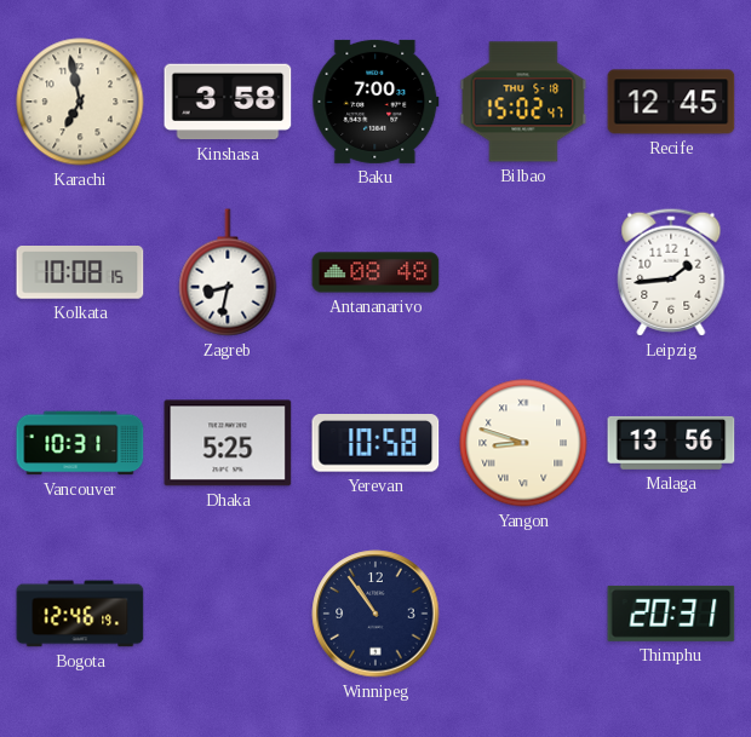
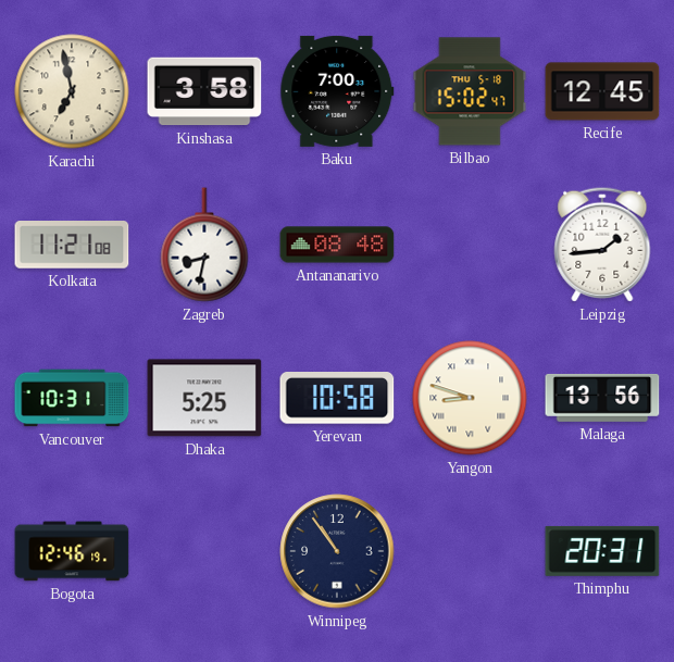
Kolkata: 10:08 -> 11:21
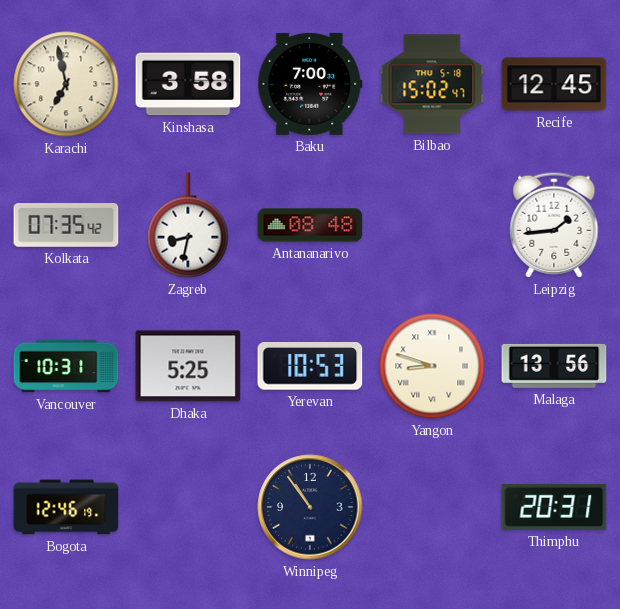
Kolkata: 11:21 -> 07:35
Yerevan: 10:58 -> 10:53
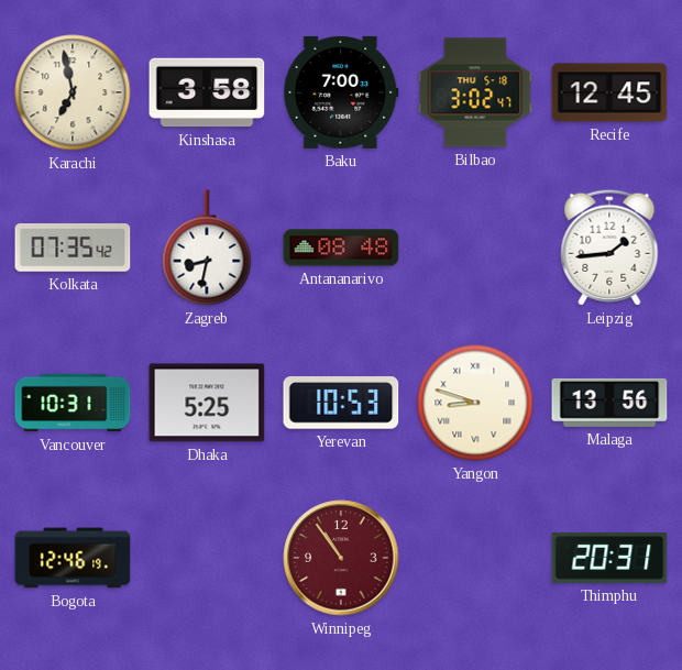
Bilbao: 15:02 -> 3:02
Winnipeg dial: navy -> burgundy
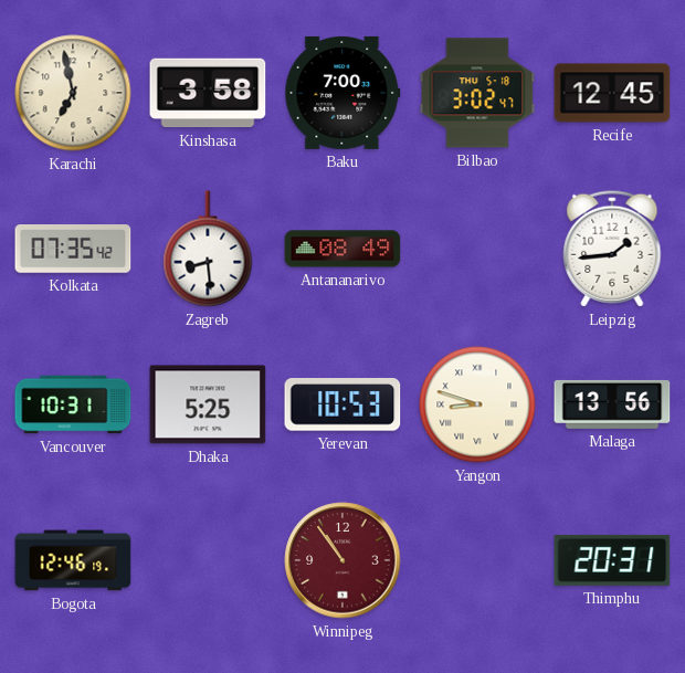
Zagreb: 8:32 -> 8:29
Antananarivo: 08:48 -> 08:49
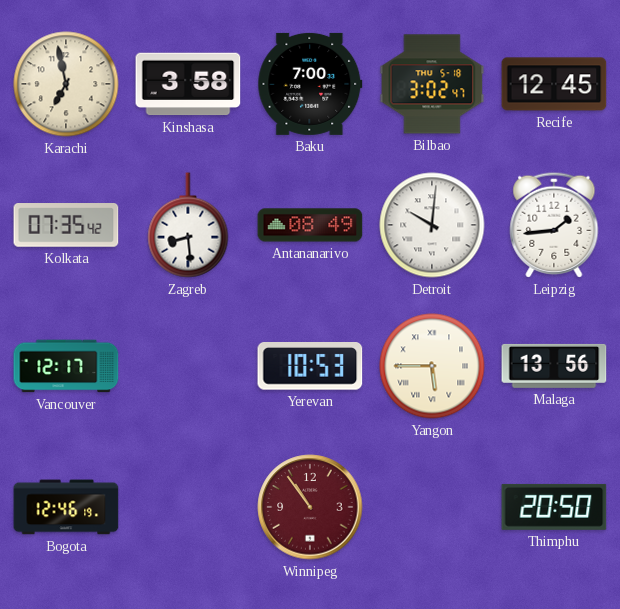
Detroit: none -> 10:01
Vancouver: 10:31 -> 12:17
Dhaka: 5:25 -> none
Yangon: 8:48 -> 5:45
Thimphu: 20:31 -> 20:50
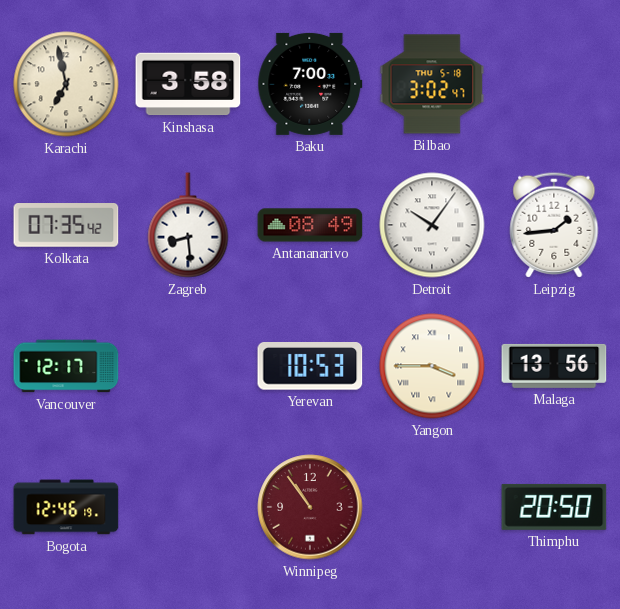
Recife: 12:45 -> none
Detroit: 10:01 -> 10:06
Yangon: 5:45 -> 3:45
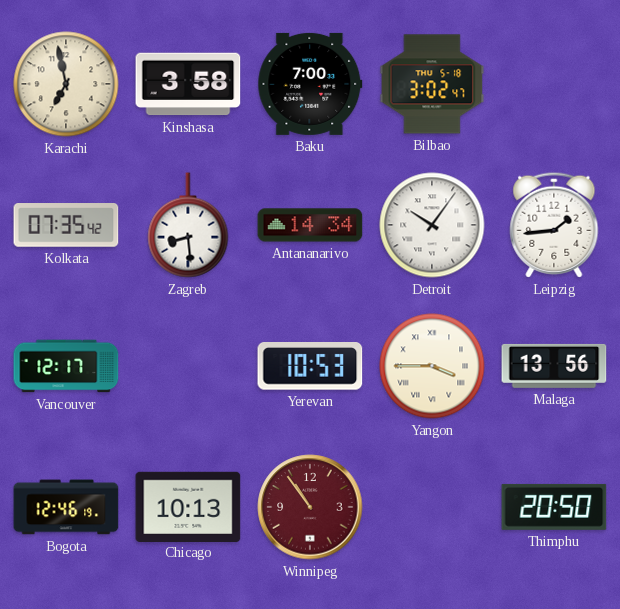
Antananarivo: 08:49 -> 14:34
Chicago: none -> 10:13
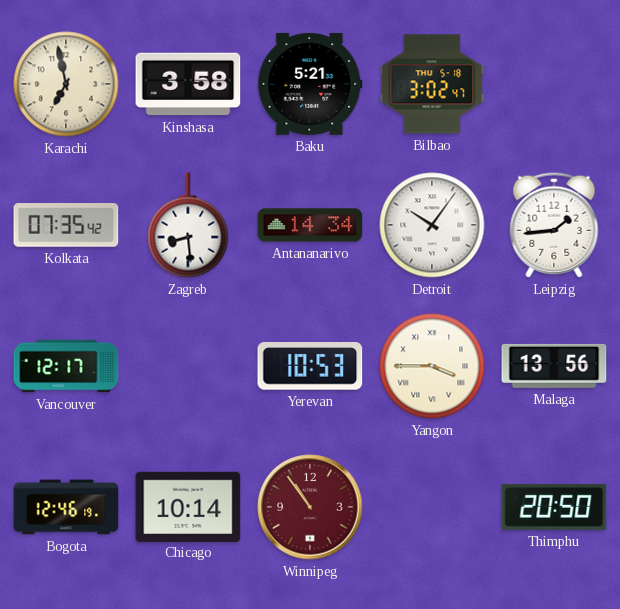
Baku: 7:00 -> 5:21
Chicago: 10:13 -> 10:14
